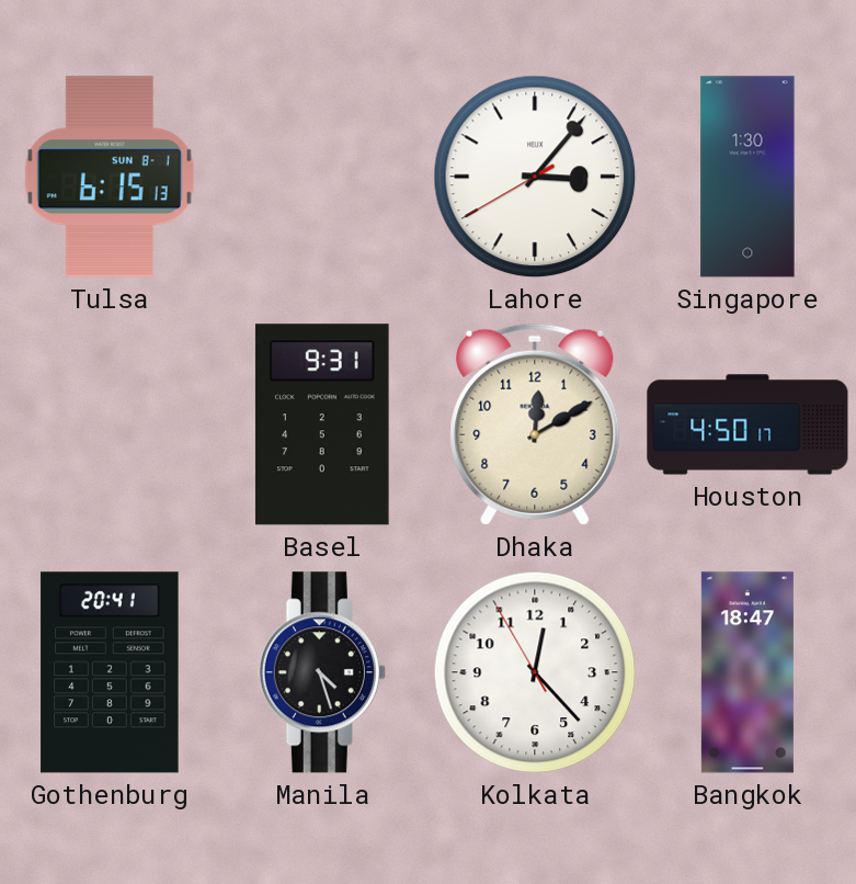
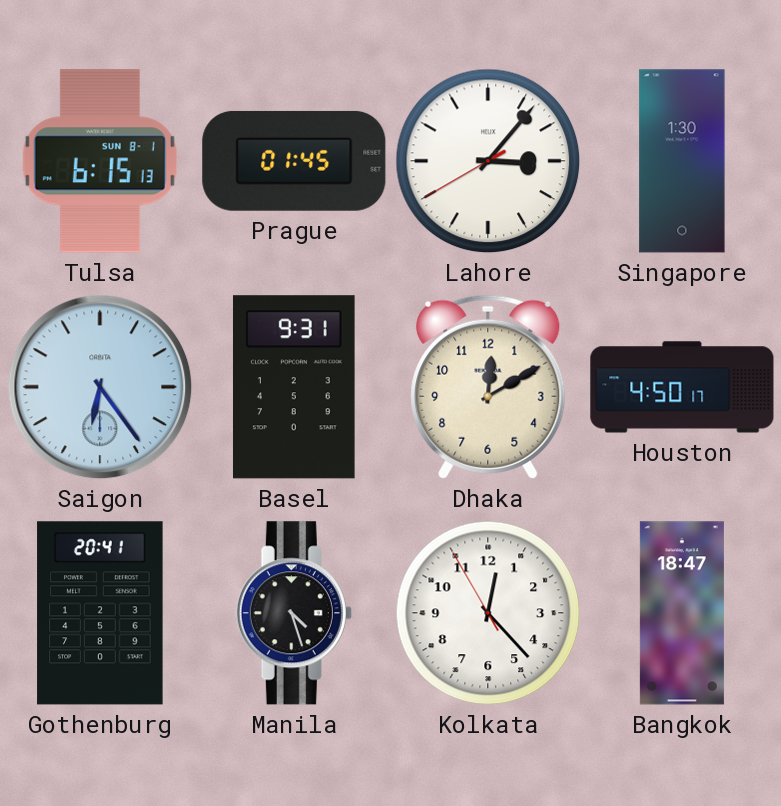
Prague: none -> 01:45
Saigon: none -> 6:24
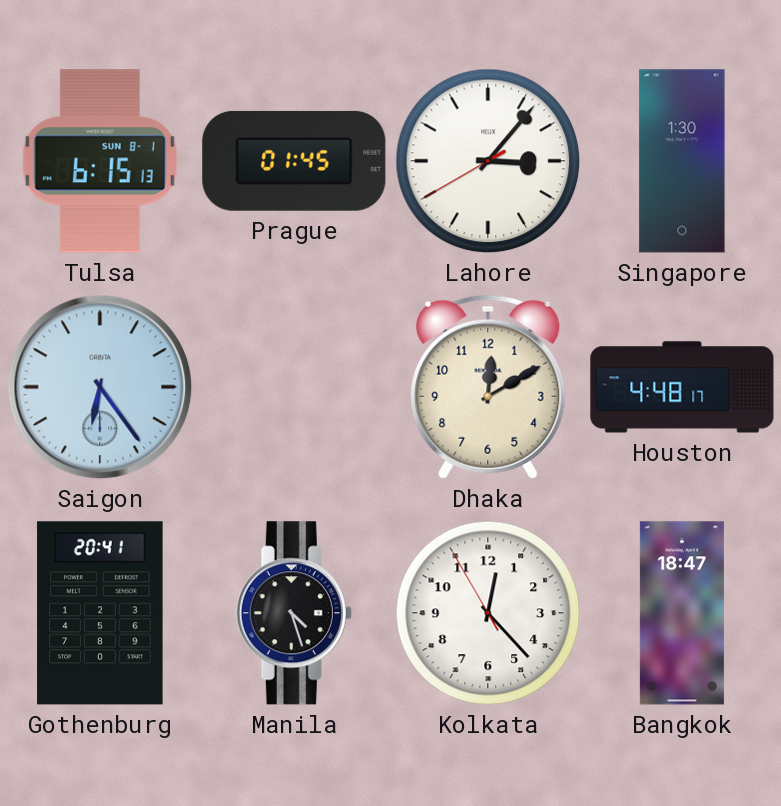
Basel: 9:31 -> none
Houston: 4:50 -> 4:48
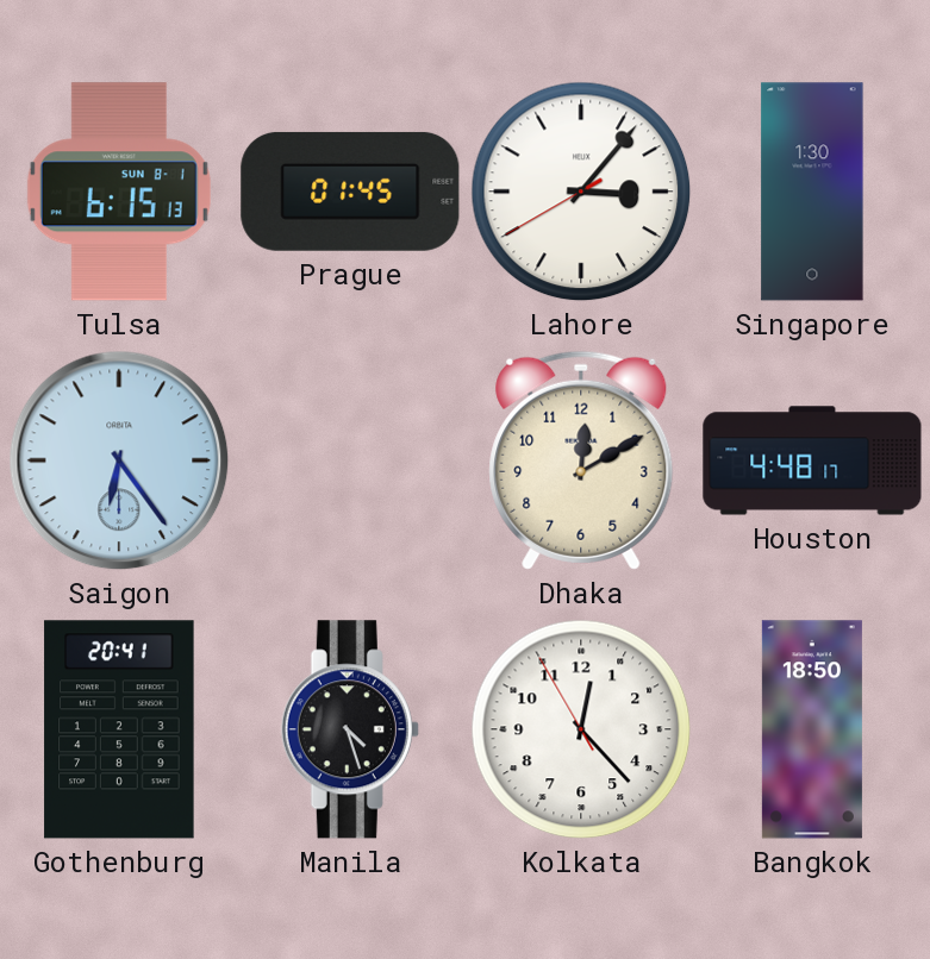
Bangkok: 18:47 -> 18:50
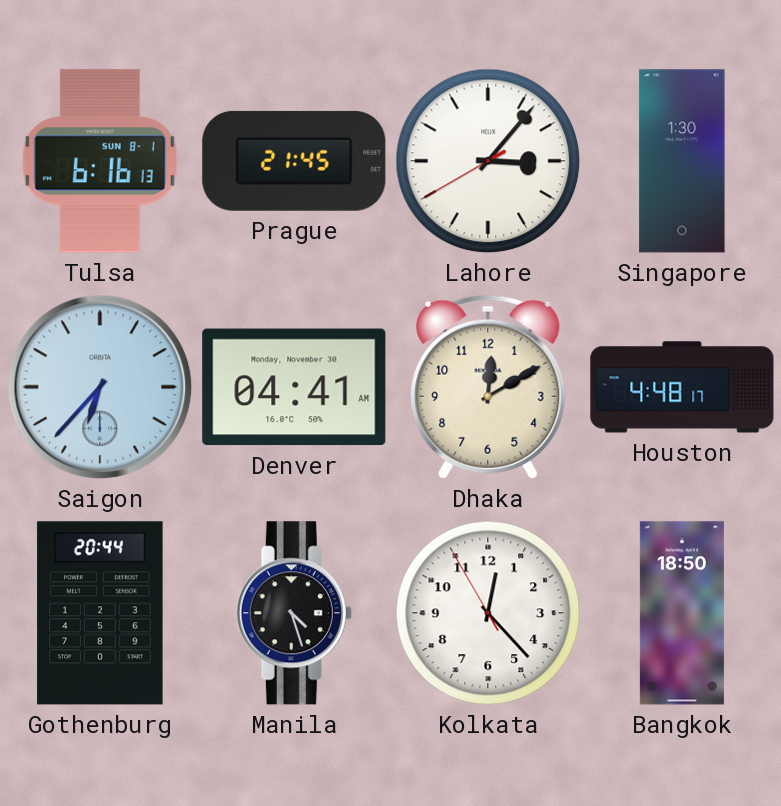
Tulsa: 6:15 -> 6:16
Prague: 01:45 -> 21:45
Saigon: 6:24 -> 6:37
Denver: none -> 04:41
Gothenburg: 20:41 -> 20:44
